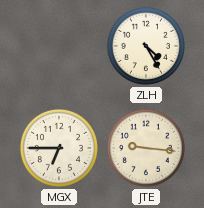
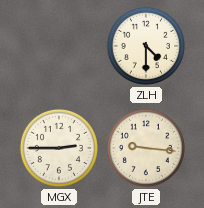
ZLH: 4:25 -> 4:30
MGX: 6:45 -> 2:45
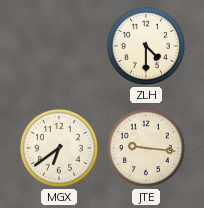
MGX: 2:45 -> 6:39
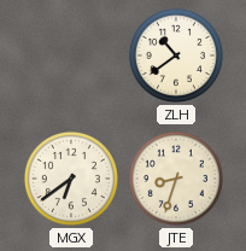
ZLH: 4:30 -> 10:39
JTE: 9:16 -> 8:33
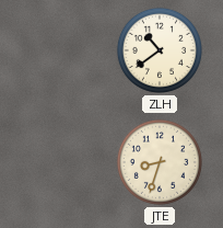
MGX: 6:39 -> none
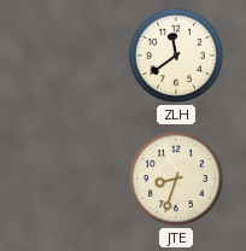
ZLH: 10:39 -> 11:39
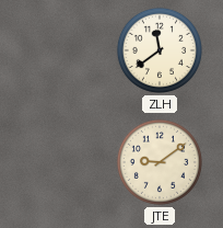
JTE: 8:33 -> 9:09
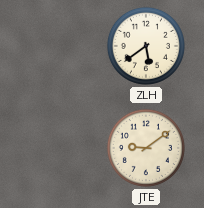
ZLH: 11:39 -> 5:39
